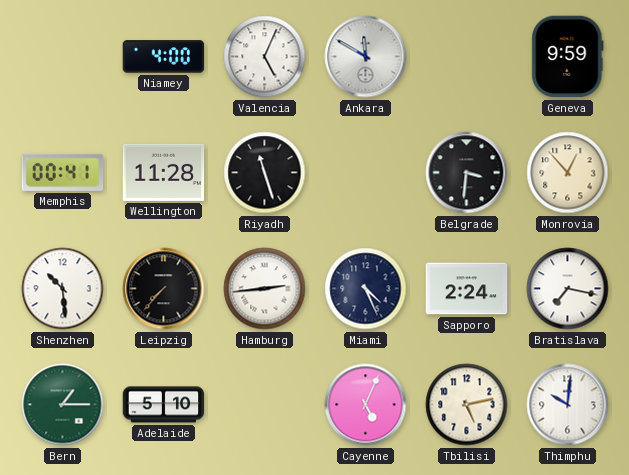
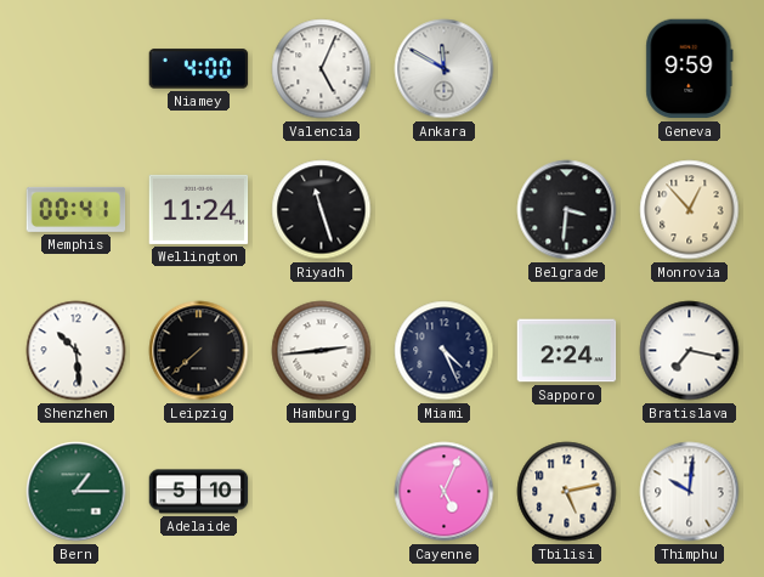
Wellington: 11:28 -> 11:24
Leipzig: 7:37 -> 7:38
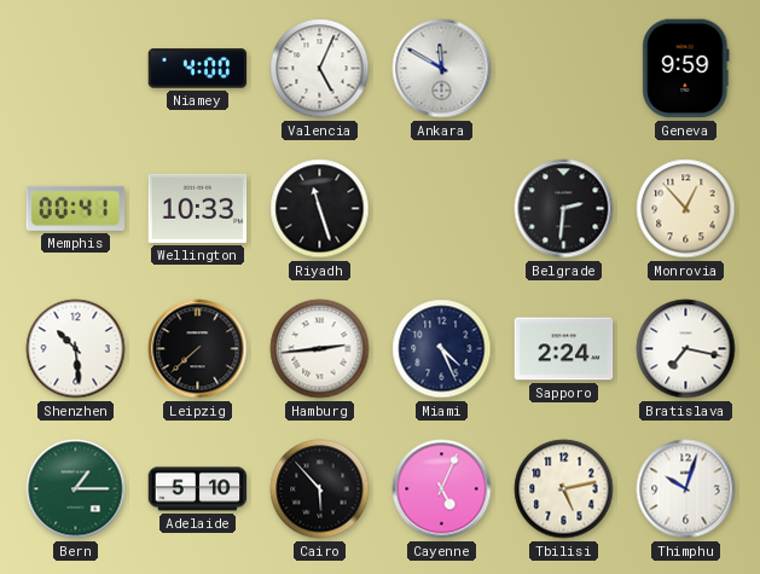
Wellington: 11:24 -> 10:33
Belgrade: 3:31 -> 2:31
Cairo: none -> 5:53
Thimphu: 10:01 -> 10:03
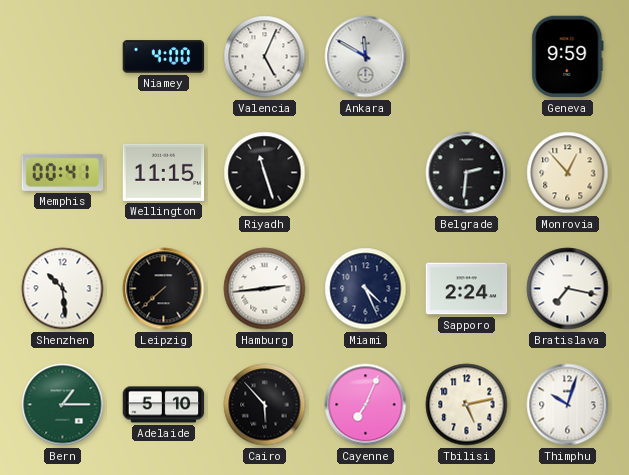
Wellington: 10:33 -> 11:15
Cayenne: 5:04 -> 7:04
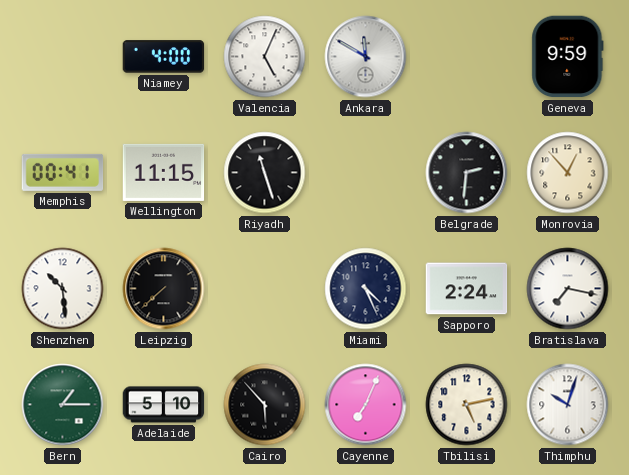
Hamburg: 2:44 -> none
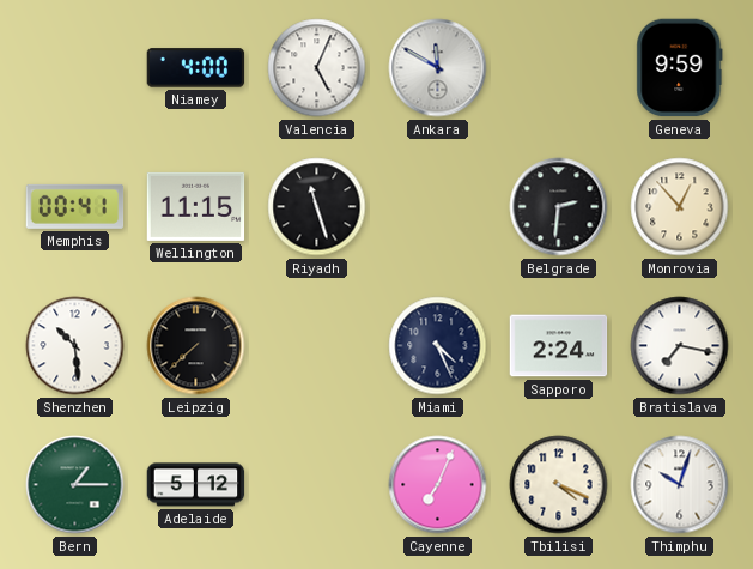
Adelaide: 5:10 -> 5:12
Cairo: 5:53 -> none
Tbilisi: 5:13 -> 4:19
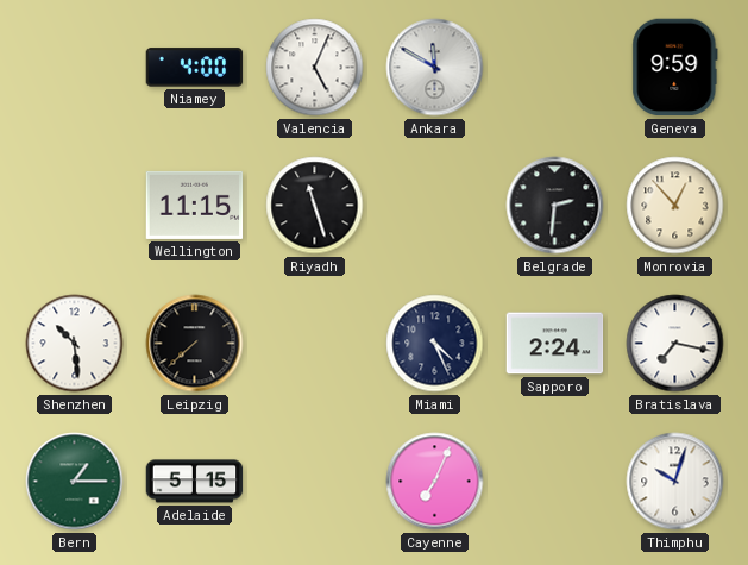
Memphis: 00:41 -> none
Adelaide: 5:12 -> 5:15
Tbilisi: 4:19 -> none
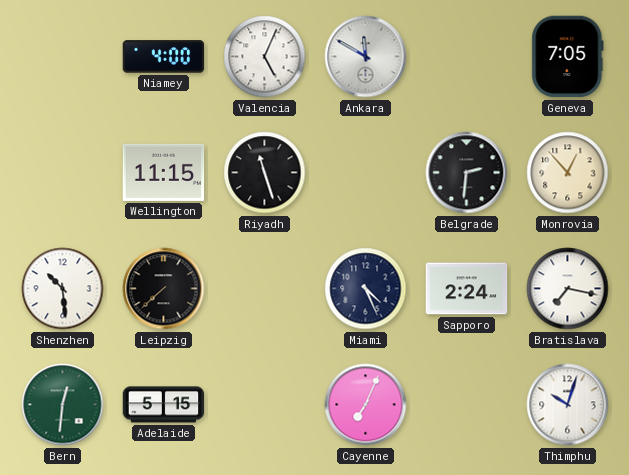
Geneva: 9:59 -> 7:05
Bern: 1:15 -> 12:31
